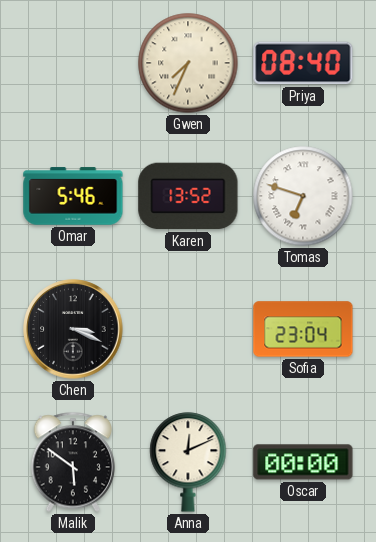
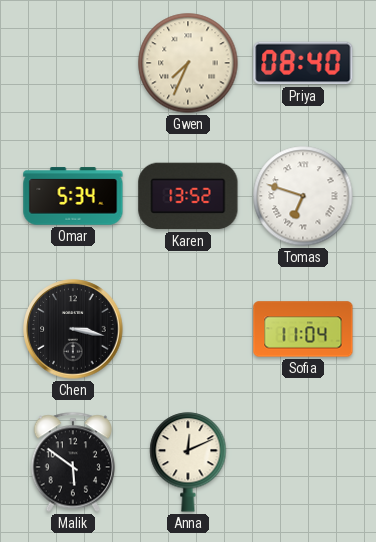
Omar: 5:46 -> 5:34
Chen: 3:19 -> 3:17
Sofia: 23:04 -> 11:04
Oscar: 00:00 -> none
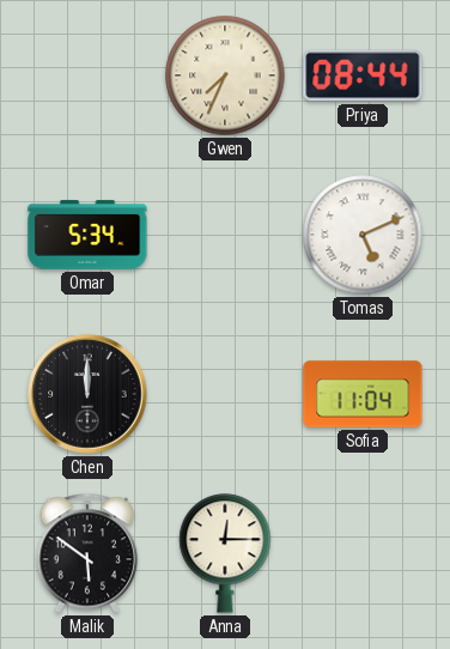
Priya: 08:40 -> 08:44
Karen: 13:52 -> none
Tomas: 6:48 -> 5:11
Chen: 3:17 -> 12:00
Anna: 12:11 -> 12:15
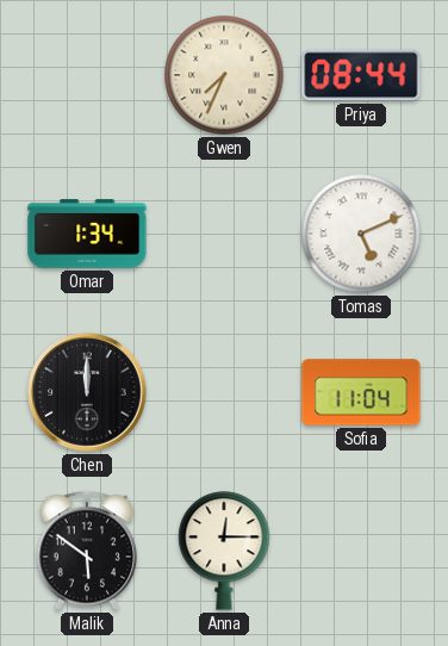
Omar: 5:34 -> 1:34
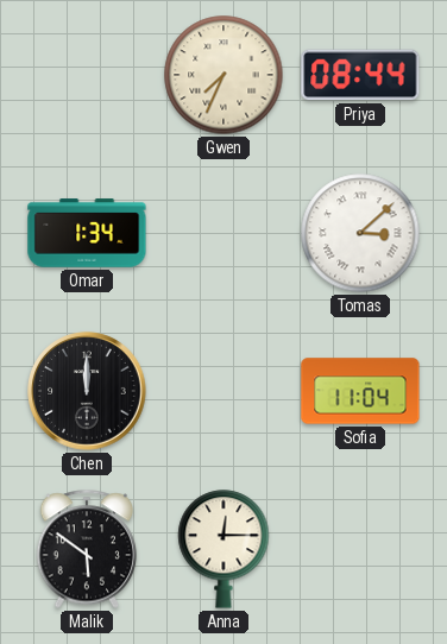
Tomas: 5:11 -> 3:08
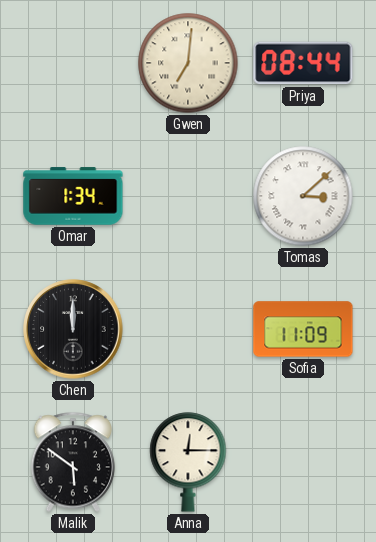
Gwen: 7:34 -> 7:01
Sofia: 11:04 -> 11:09
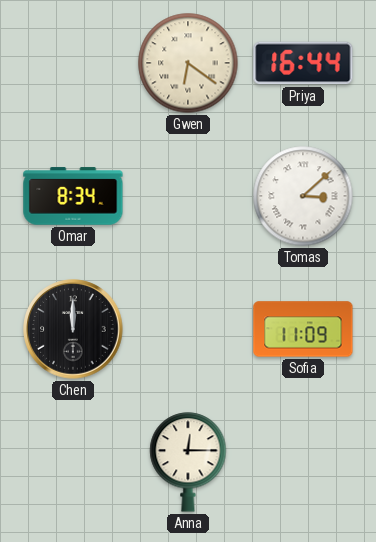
Gwen: 7:01 -> 6:21
Priya: 08:44 -> 16:44
Omar: 1:34 -> 8:34
Malik: 5:51 -> none
